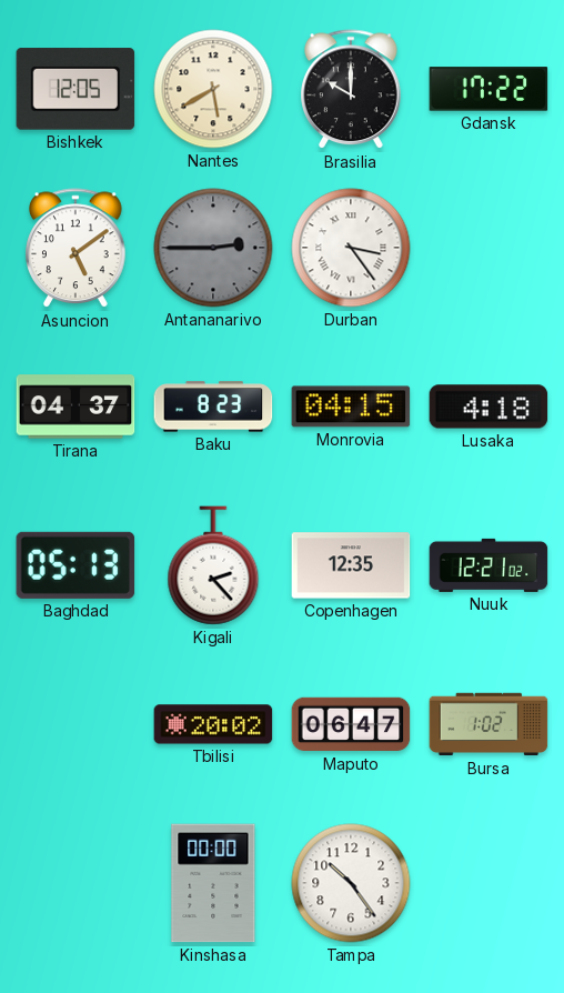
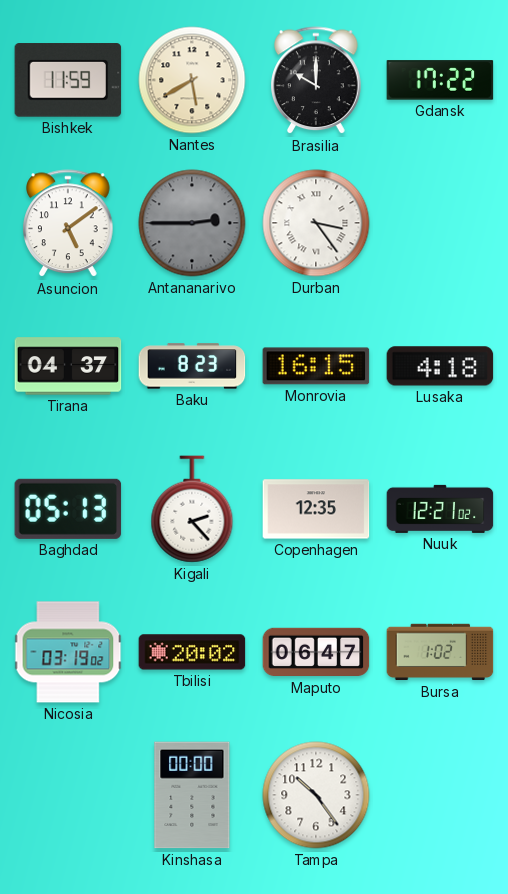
Bishkek: 12:05 -> 11:59
Monrovia: 04:15 -> 16:15
Nicosia: none -> 03:19
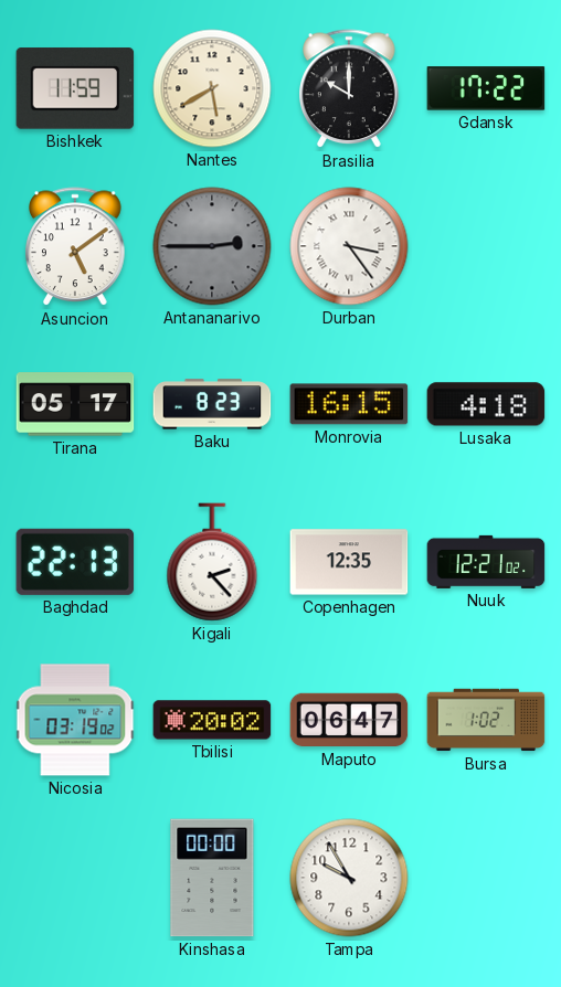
Tirana: 04:37 -> 05:17
Baghdad: 05:13 -> 22:13
Tampa: 10:24 -> 9:55
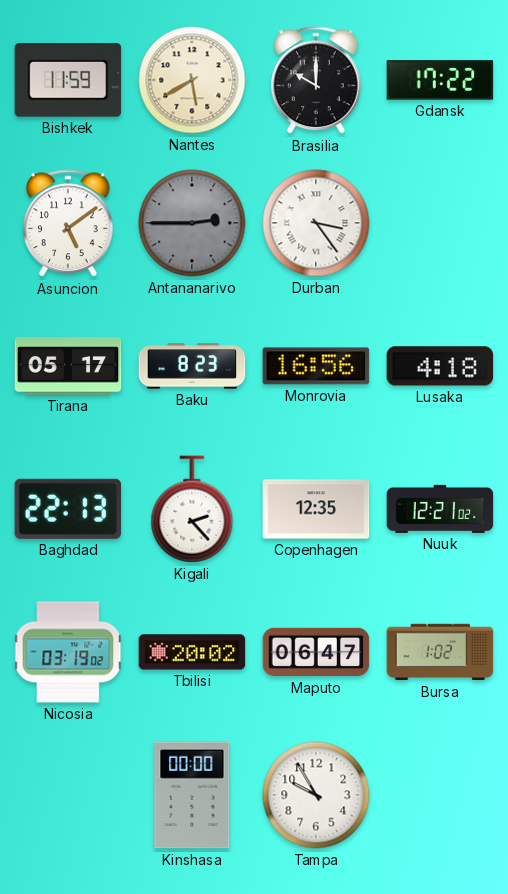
Monrovia: 16:15 -> 16:56
